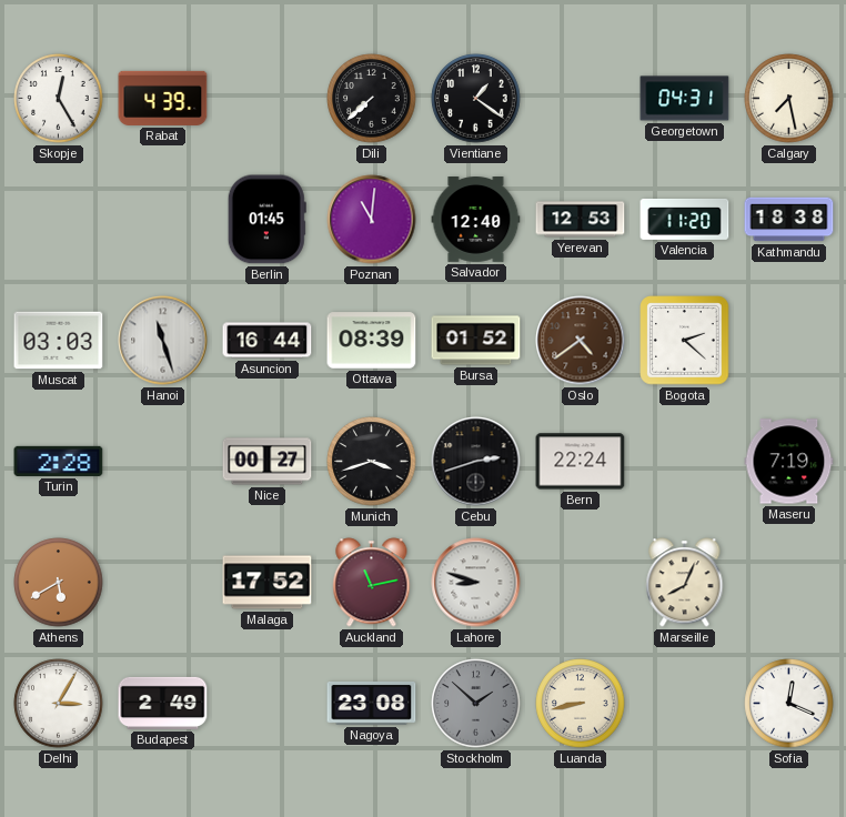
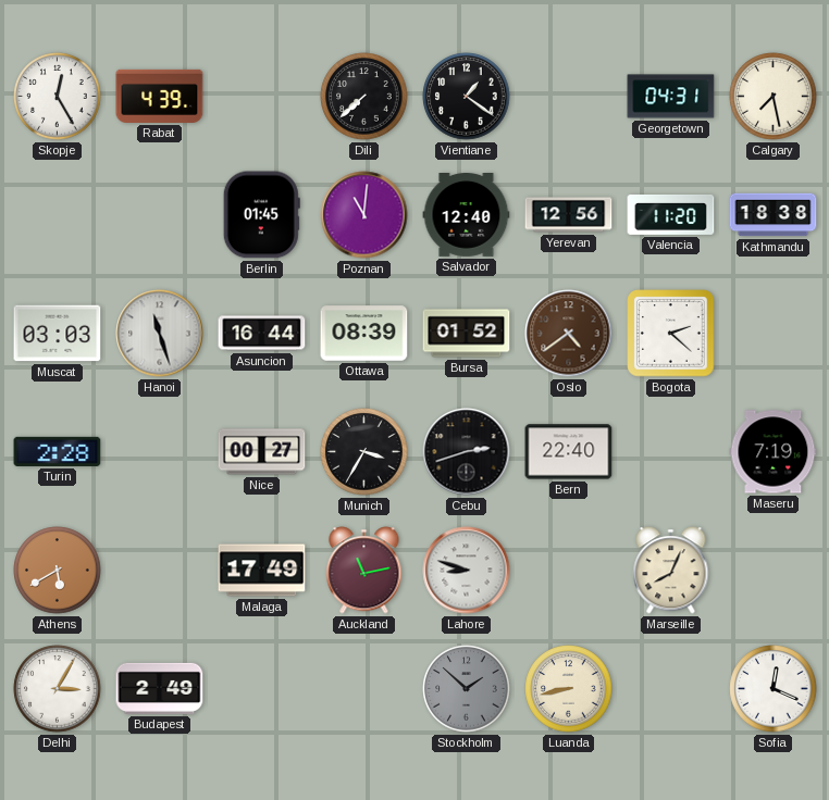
Yerevan: 12:53 -> 12:56
Munich: 3:42 -> 3:35
Bern: 22:24 -> 22:40
Malaga: 17:52 -> 17:49
Nagoya: 23:08 -> none
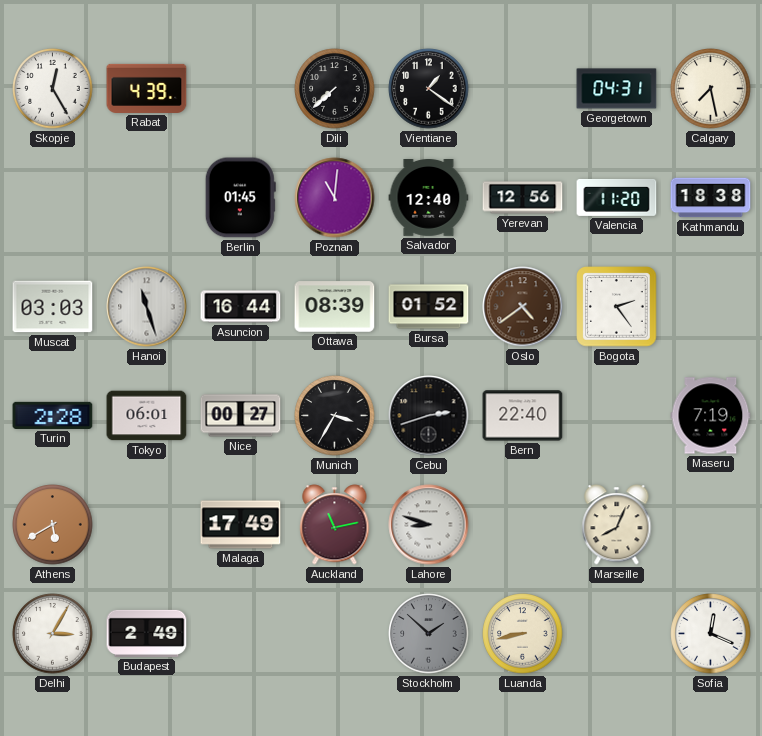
Bogota: 2:22 -> 2:24
Tokyo: none -> 06:01
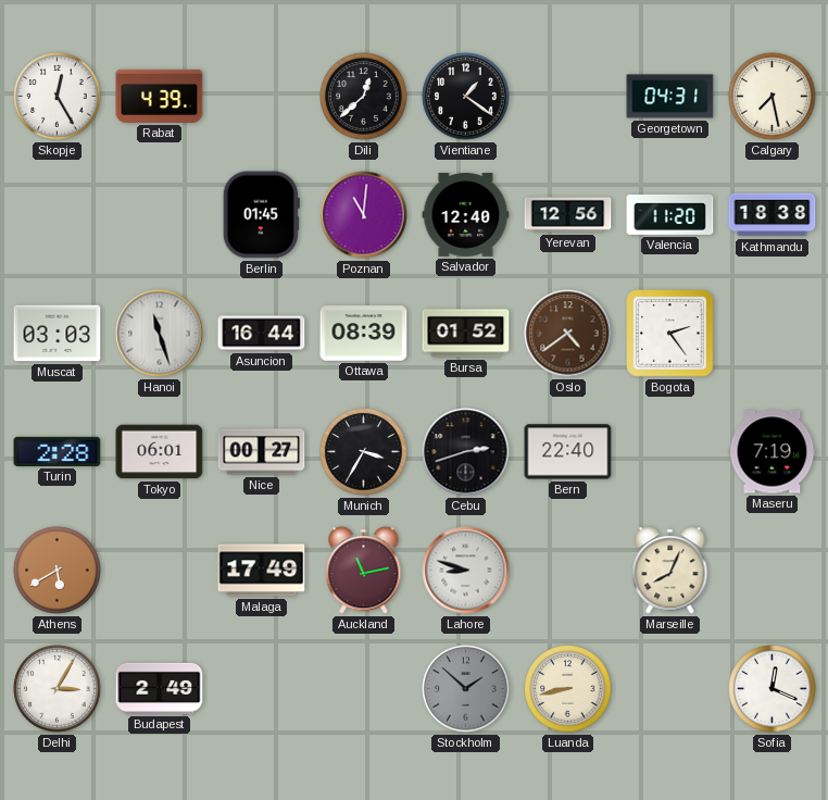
Dili: 7:38 -> 12:38
